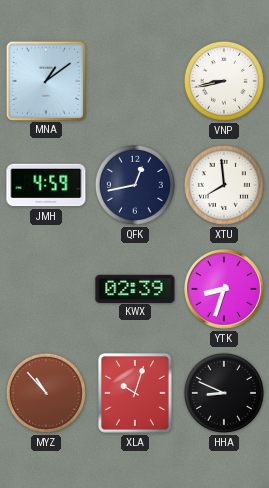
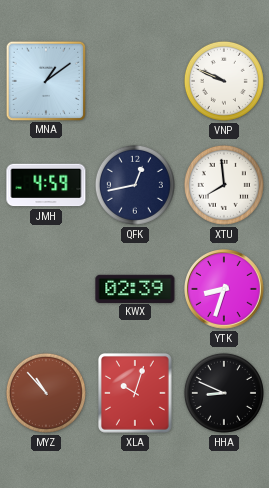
VNP: 8:43 -> 9:49
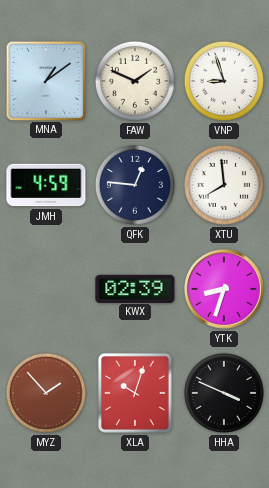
FAW: none -> 1:49
VNP: 9:49 -> 8:57
QFK: 12:43 -> 12:46
MYZ: 10:53 -> 1:53
HHA: 8:49 -> 3:49
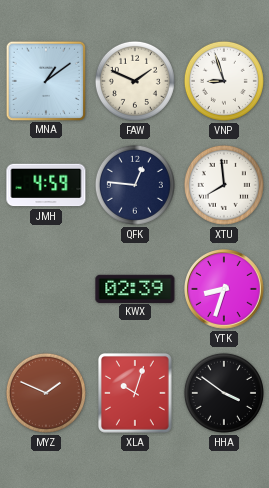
MYZ: 1:53 -> 1:49
HHA: 3:49 -> 3:51
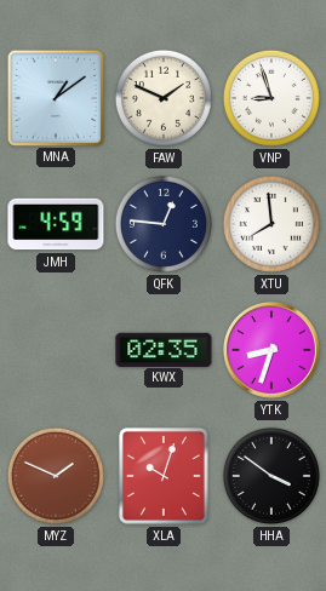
KWX: 02:39 -> 02:35
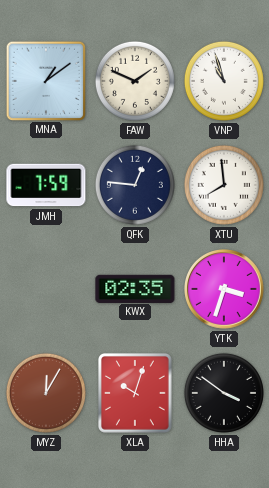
VNP: 8:57 -> 10:57
JMH: 4:59 -> 7:59
YTK: 8:33 -> 3:33
MYZ: 1:49 -> 12:05
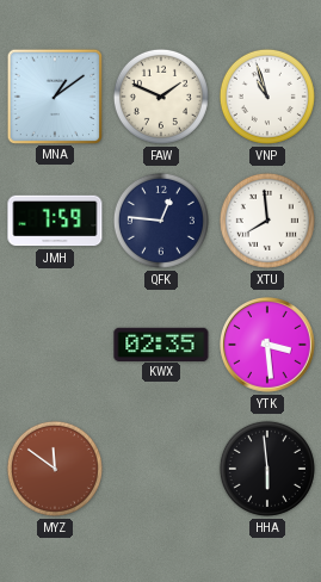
YTK: 3:33 -> 3:29
MYZ: 12:05 -> 11:51
XLA: 10:03 -> none
HHA: 3:51 -> 5:59
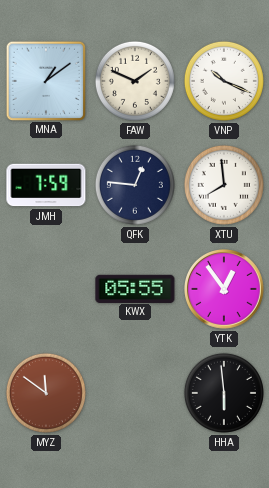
VNP: 10:57 -> 10:19
KWX: 02:35 -> 05:55
YTK: 3:29 -> 12:54
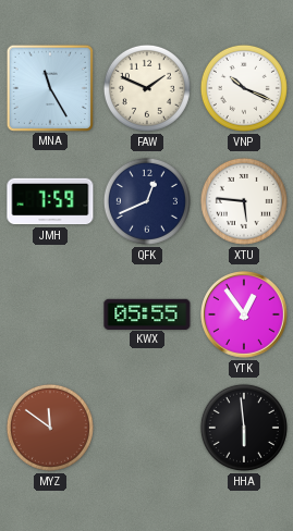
MNA: 1:09 -> 11:25
QFK: 12:46 -> 12:41
XTU: 7:59 -> 5:46
